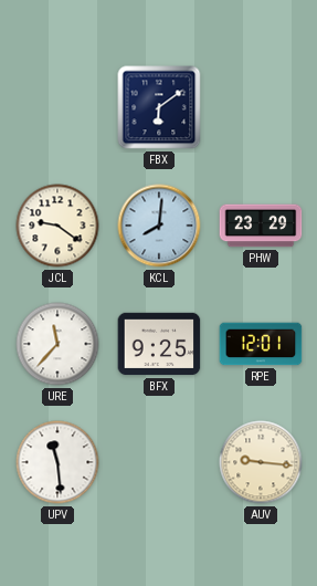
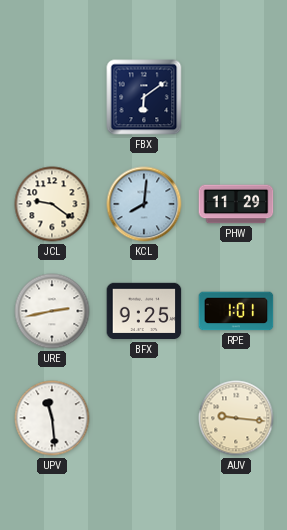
PHW: 23:29 -> 11:29
URE: 11:37 -> 2:43
RPE: 12:01 -> 1:01
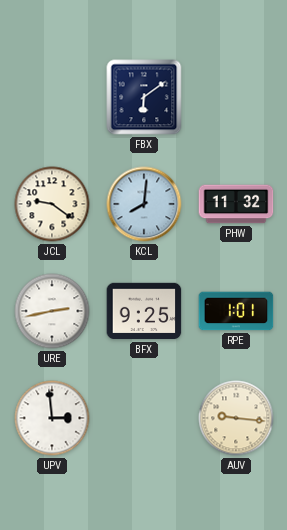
PHW: 11:29 -> 11:32
UPV: 11:29 -> 2:59
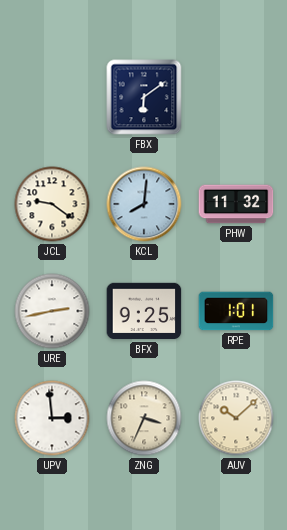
ZNG: none -> 3:34
AUV: 9:16 -> 10:08
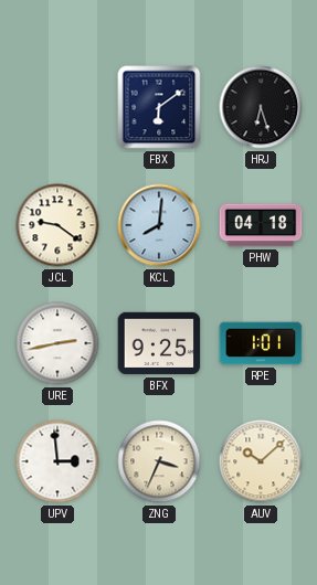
HRJ: none -> 6:27
PHW: 11:32 -> 04:18
